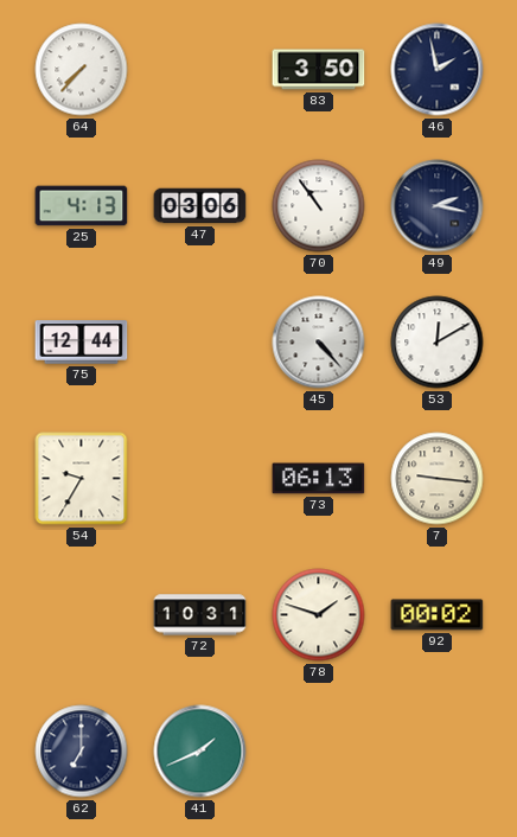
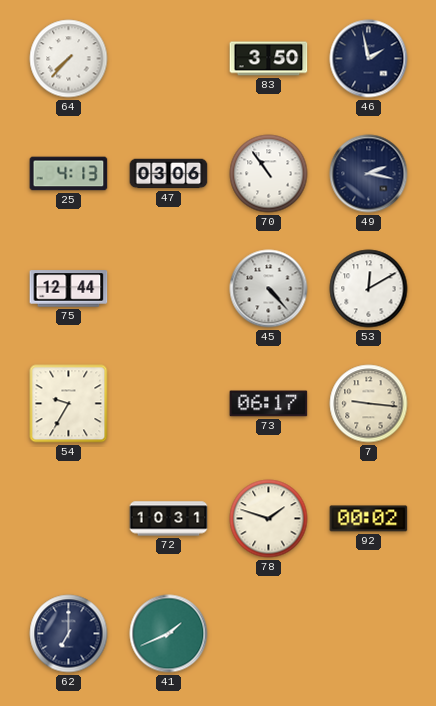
73: 06:13 -> 06:17
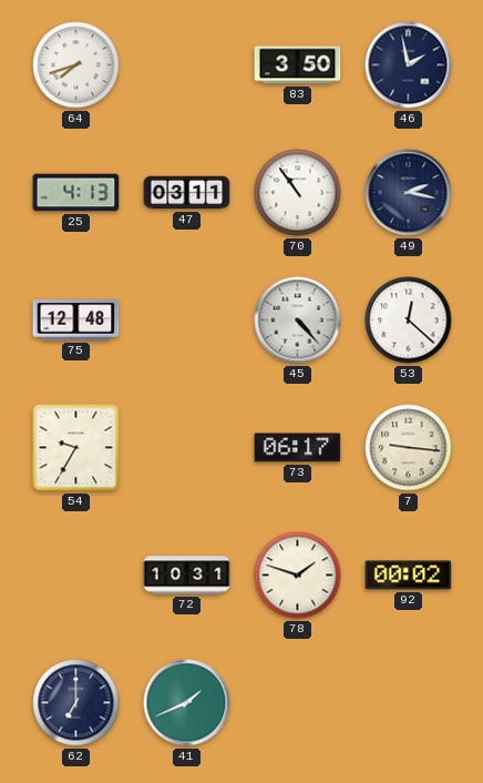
64: 7:37 -> 7:42
47: 03:06 -> 03:11
75: 12:44 -> 12:48
53: 12:10 -> 12:22
